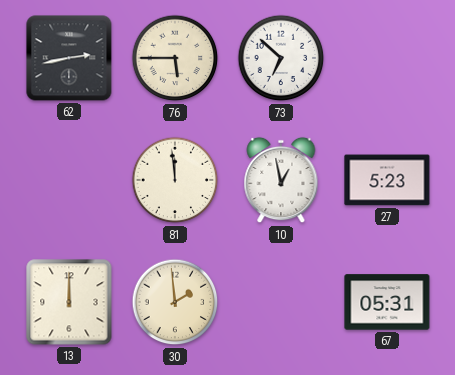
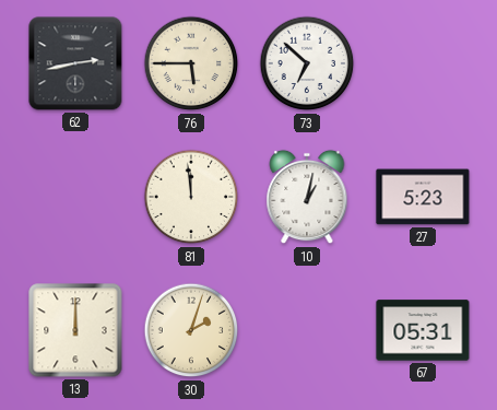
10: 12:58 -> 1:02
30: 1:59 -> 2:03
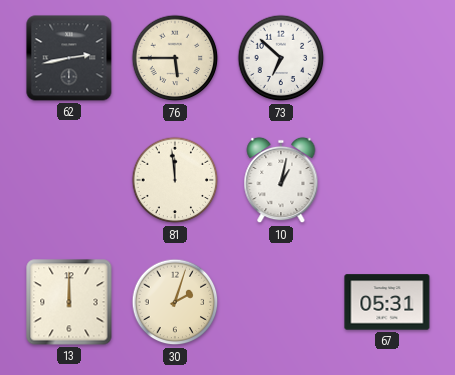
27: 5:23 -> none
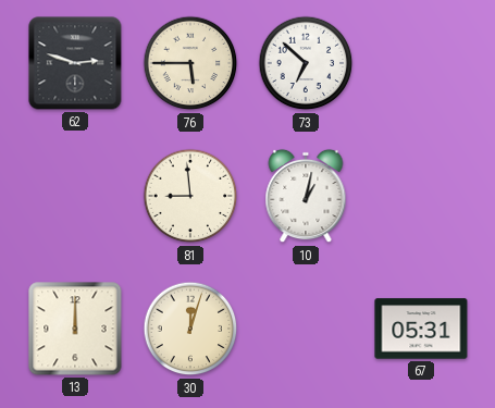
62: 2:43 -> 2:48
81: 11:59 -> 8:59
30: 2:03 -> 12:03
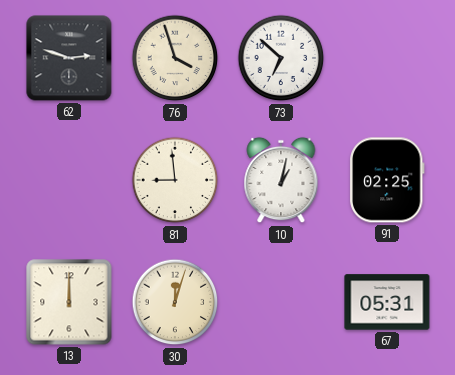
76: 5:45 -> 3:57
91: none -> 02:25
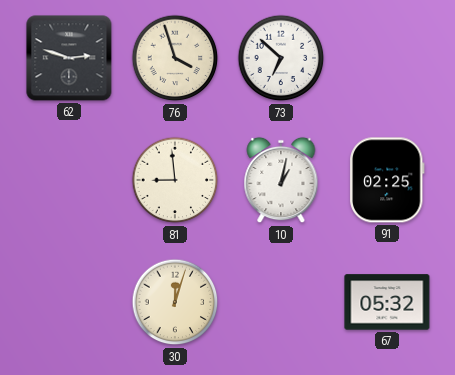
13: 12:00 -> none
67: 05:31 -> 05:32
